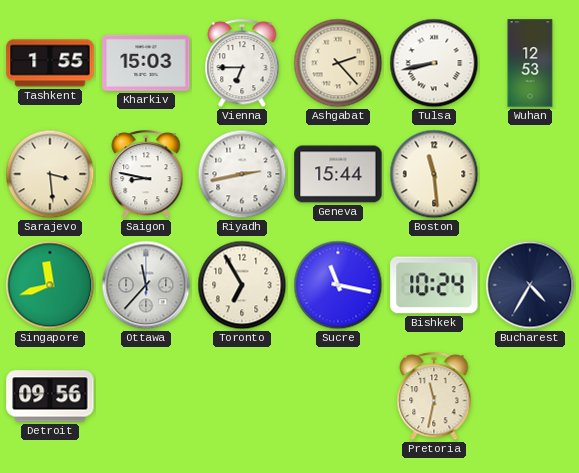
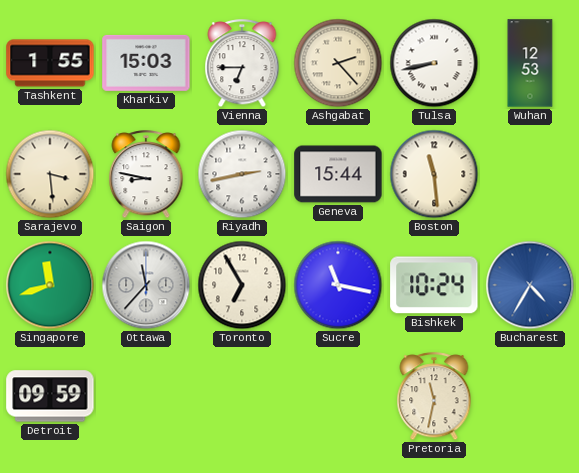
Bucharest dial: navy -> blue
Detroit: 09:56 -> 09:59
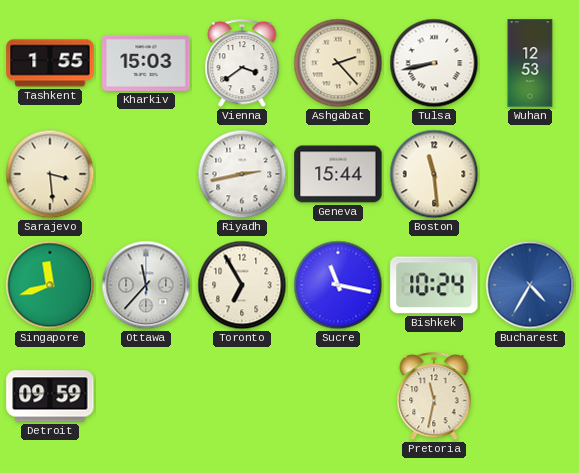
Vienna: 6:45 -> 3:39
Saigon: 8:47 -> none
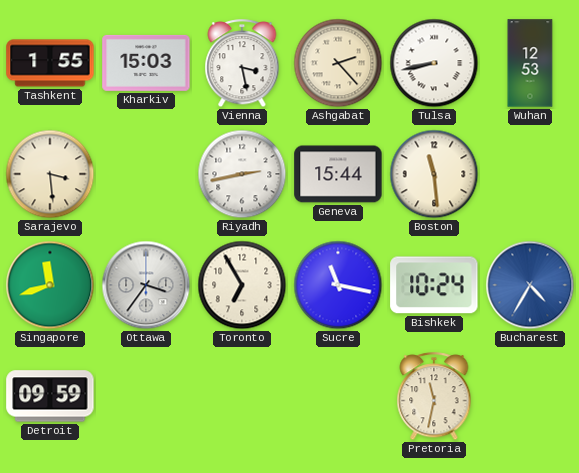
Vienna: 3:39 -> 3:28
Ottawa: 11:37 -> 3:36
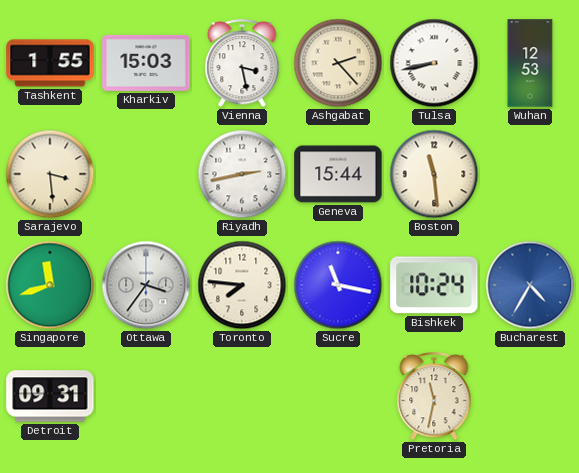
Toronto: 6:55 -> 7:46
Detroit: 09:59 -> 09:31
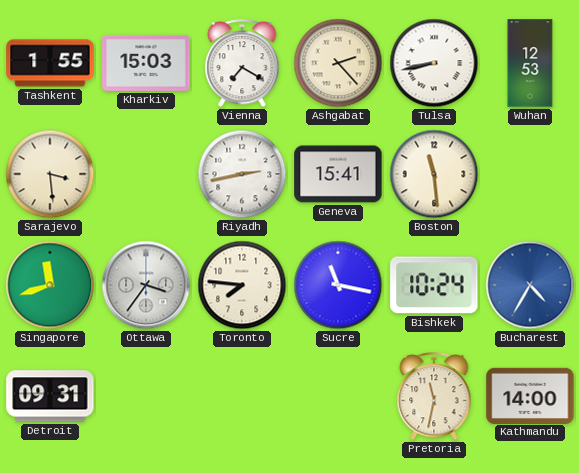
Vienna: 3:28 -> 7:20
Geneva: 15:44 -> 15:41
Kathmandu: none -> 14:00
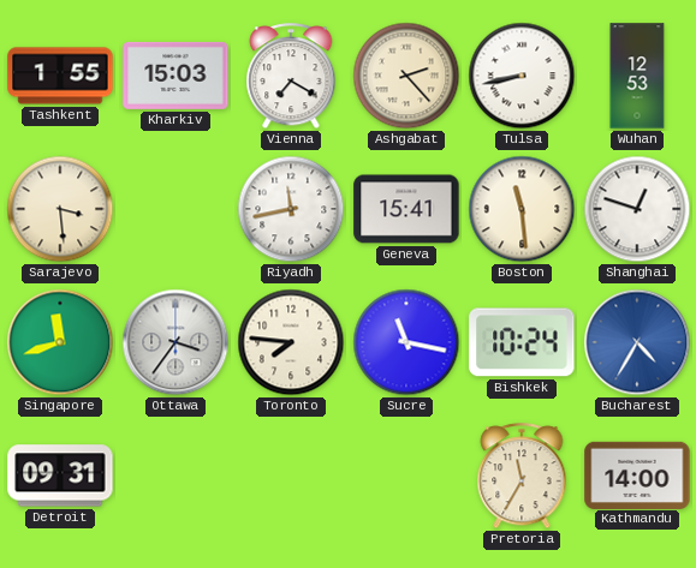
Riyadh: 2:43 -> 11:43
Shanghai: none -> 12:48
Pretoria: 11:32 -> 11:35
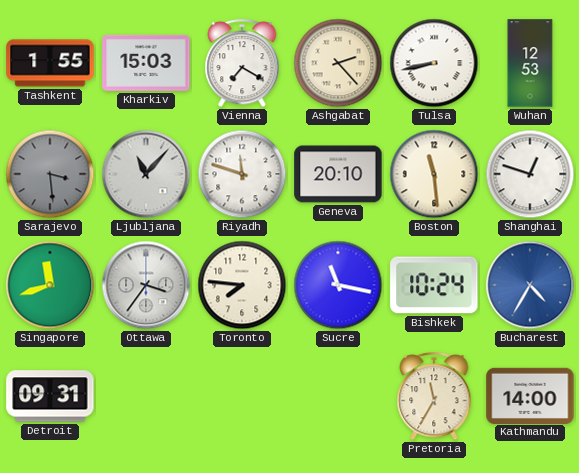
Sarajevo dial: cream -> grey
Ljubljana: none -> 11:07
Riyadh: 11:43 -> 11:48
Geneva: 15:41 -> 20:10
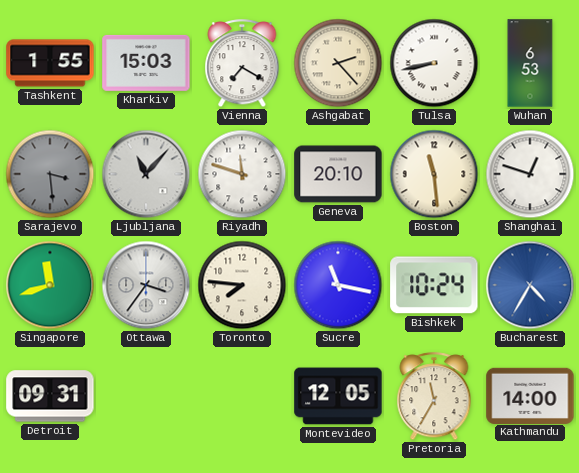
Wuhan: 12:53 -> 6:53
Montevideo: none -> 12:05
